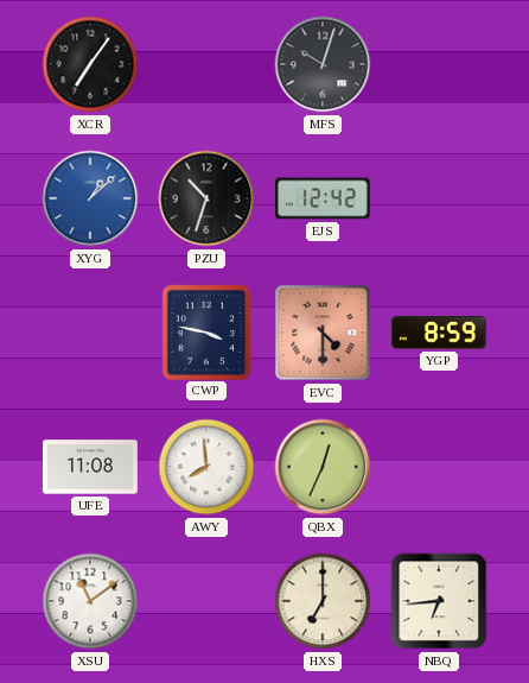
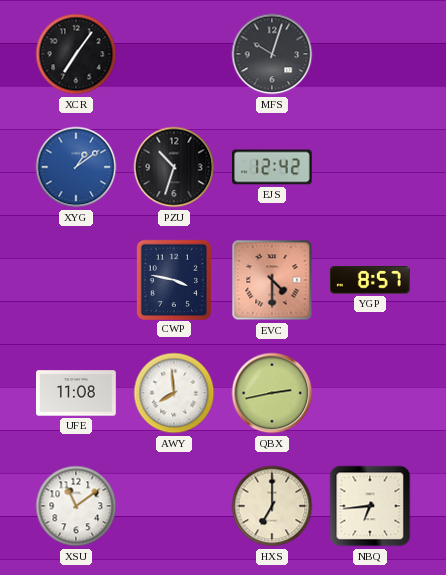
XYG: 1:08 -> 1:09
YGP: 8:59 -> 8:57
QBX: 12:34 -> 2:43
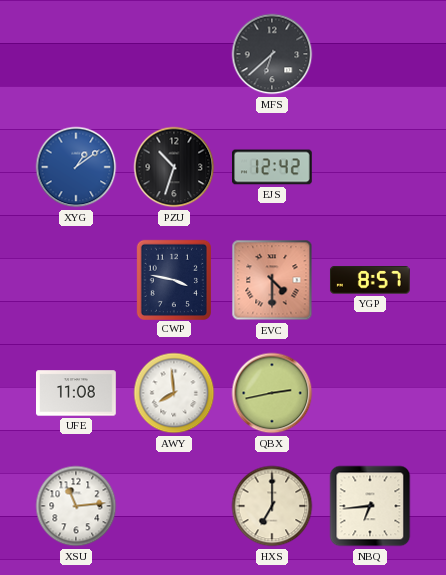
XCR: 7:06 -> none
MFS: 10:03 -> 6:38
XSU: 11:09 -> 11:14
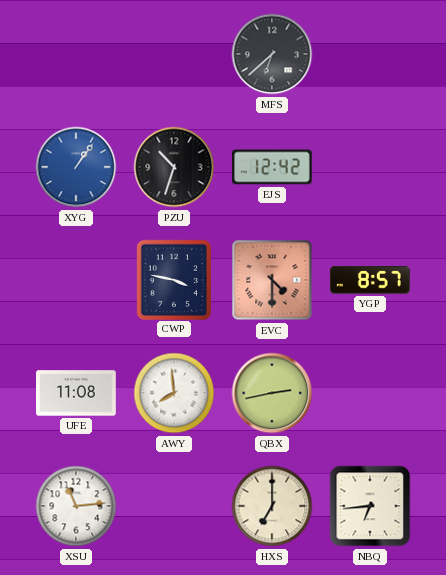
XYG: 1:09 -> 1:06
